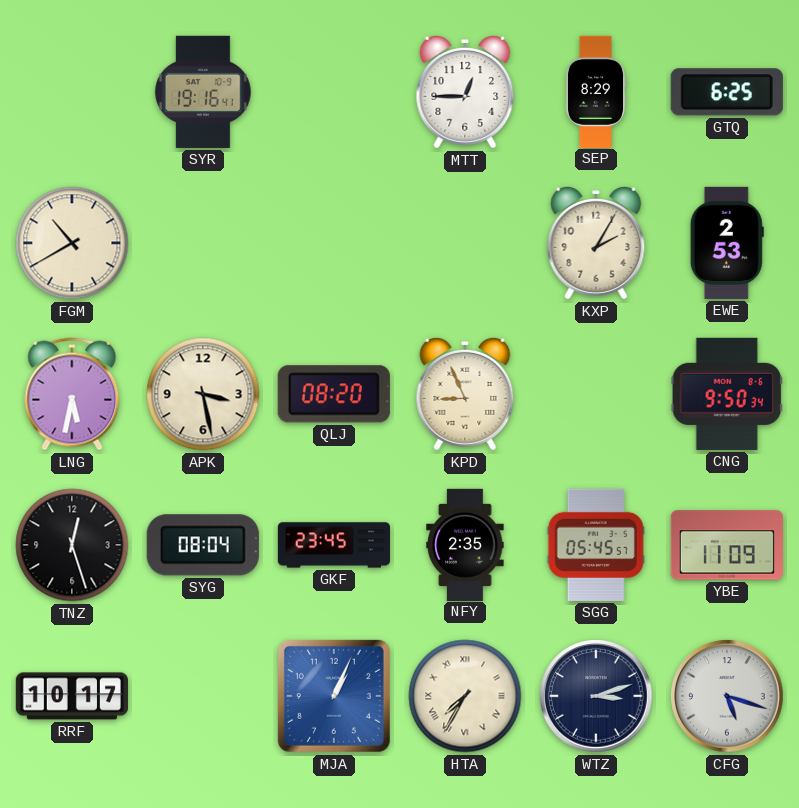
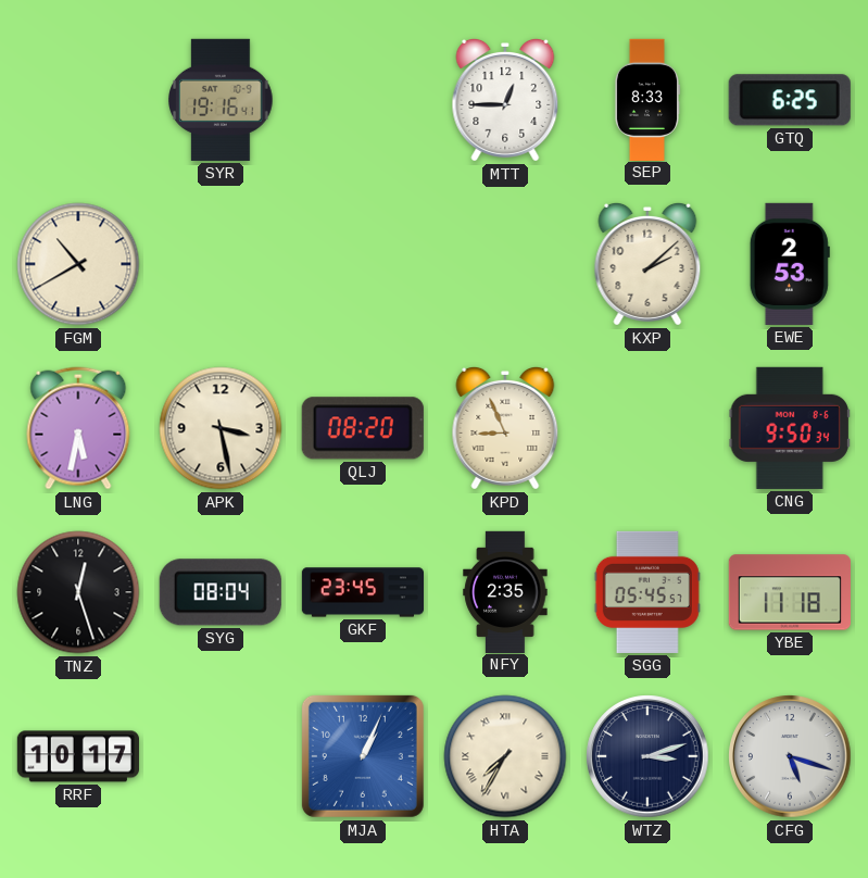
SEP: 8:29 -> 8:33
KXP: 2:05 -> 2:08
YBE: 11:09 -> 11:18
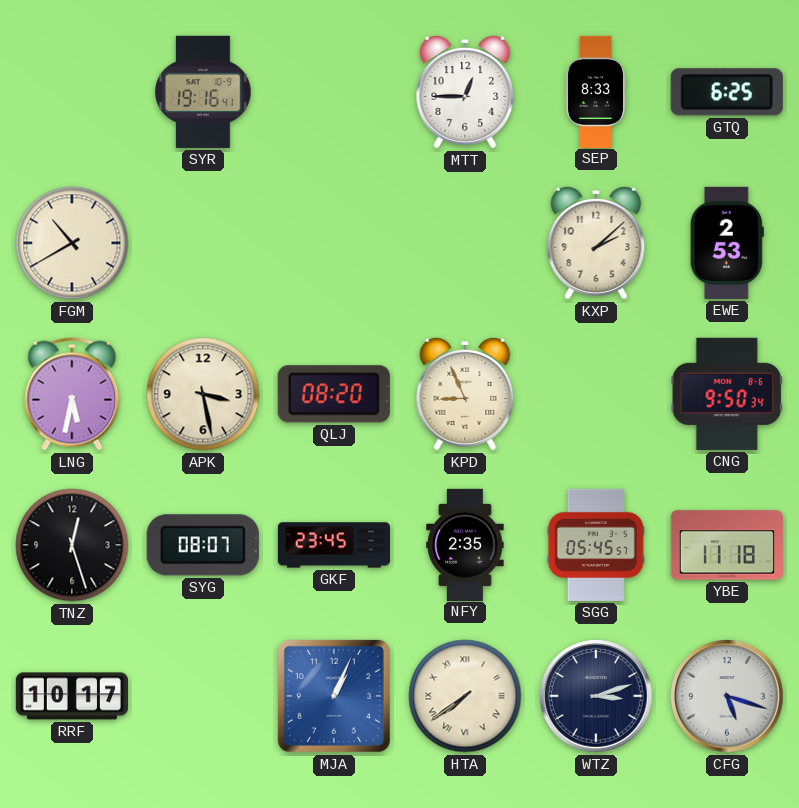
SYG: 08:04 -> 08:07
HTA: 7:35 -> 7:39
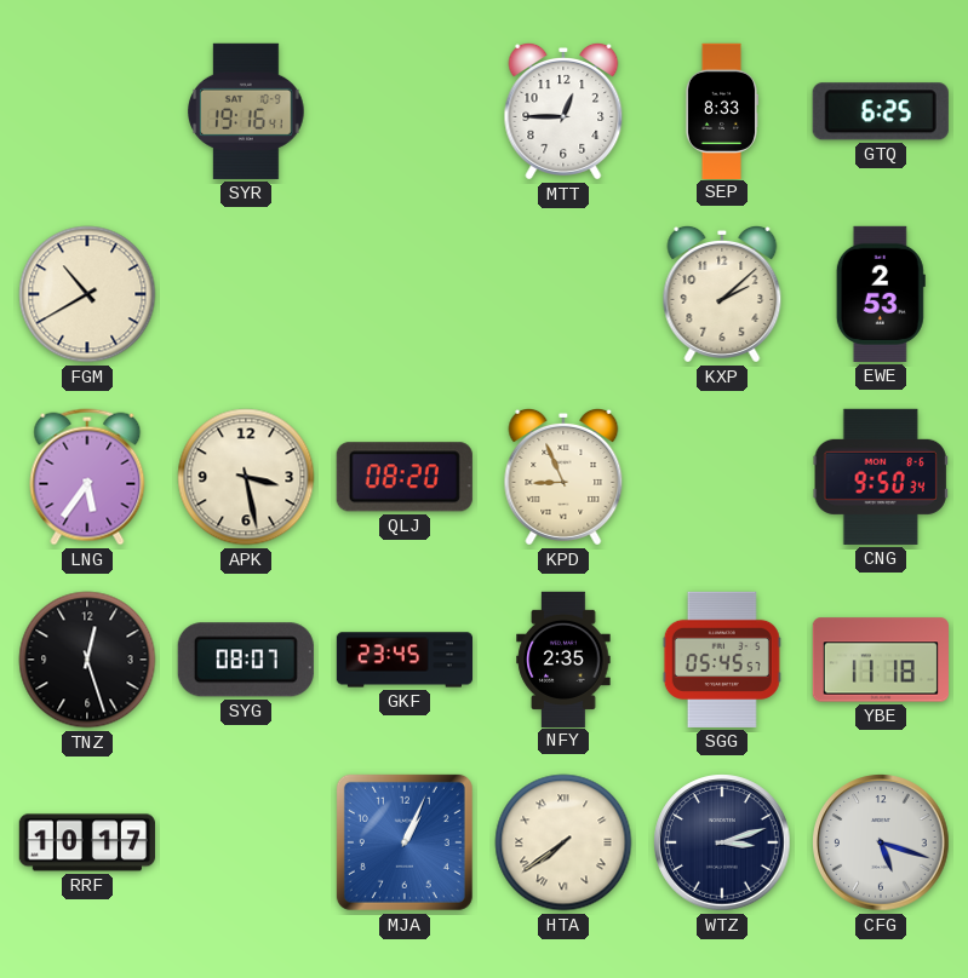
LNG: 5:32 -> 5:36
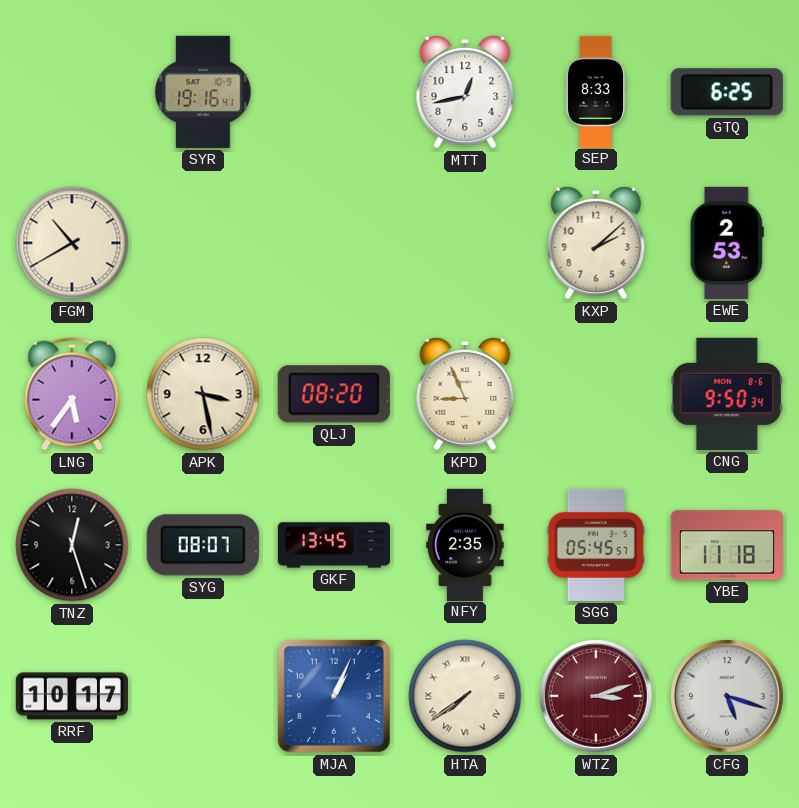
MTT: 12:45 -> 12:43
GKF: 23:45 -> 13:45
WTZ dial: navy -> burgundy
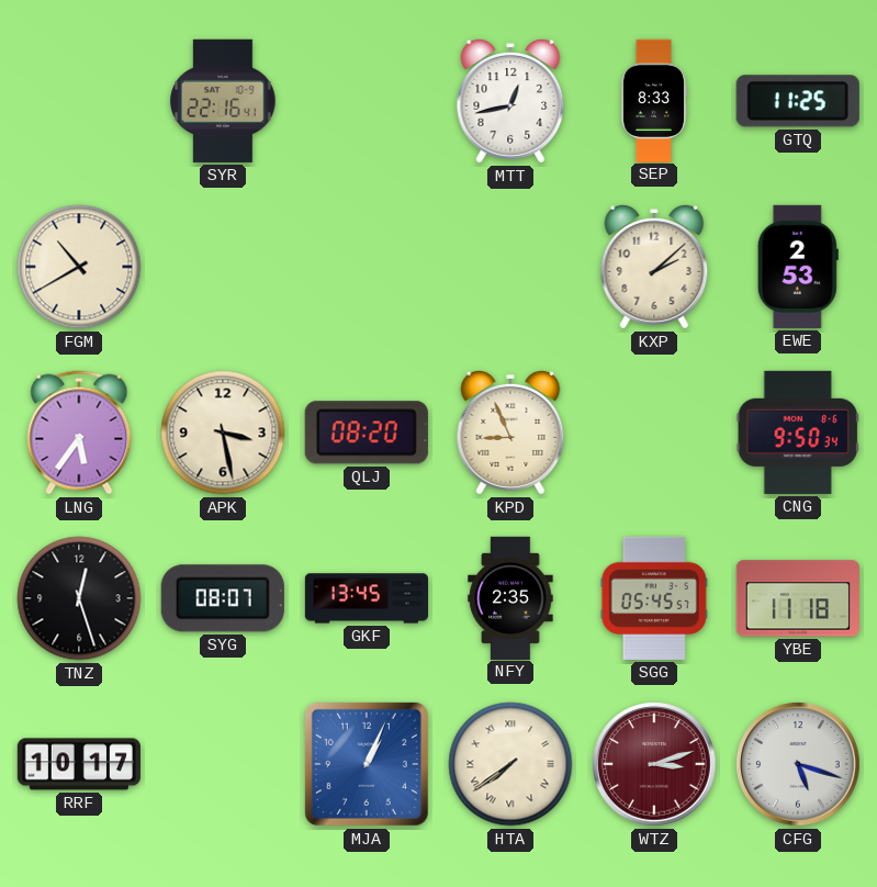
SYR: 19:16 -> 22:16
GTQ: 6:25 -> 11:25
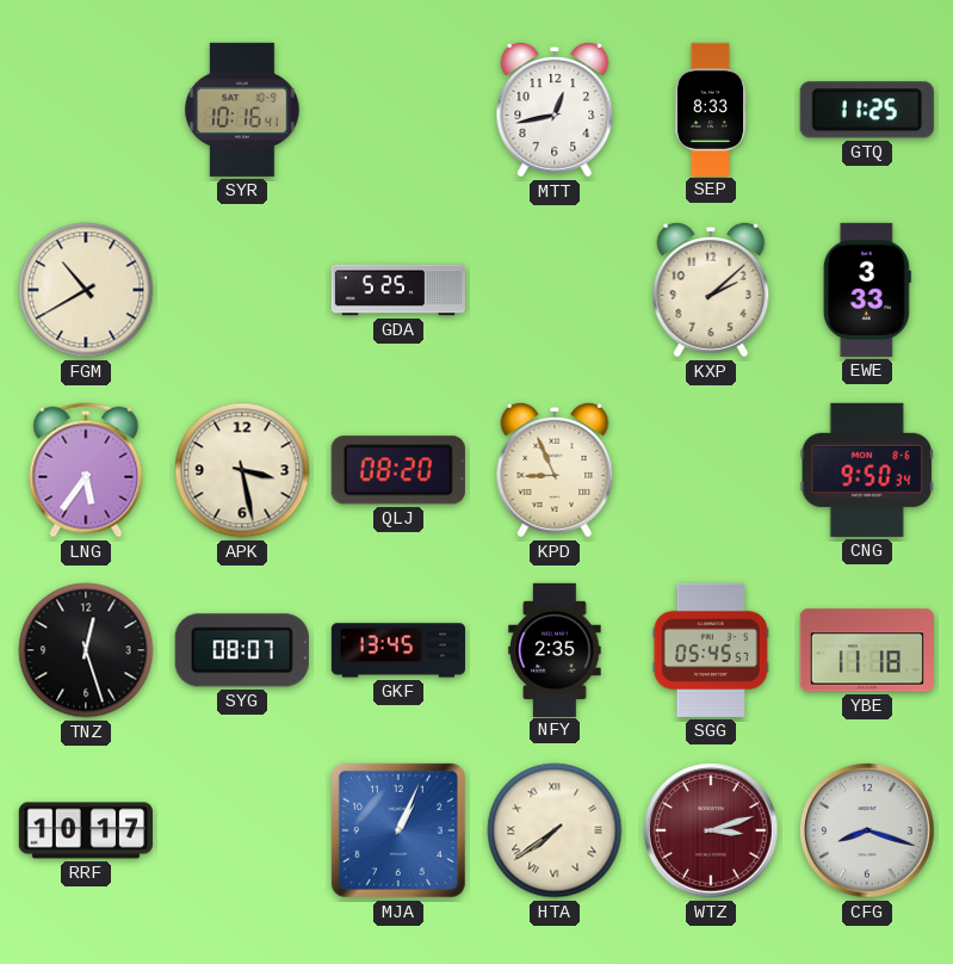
SYR: 22:16 -> 10:16
GDA: none -> 5:25
EWE: 2:53 -> 3:33
CFG: 5:18 -> 8:18
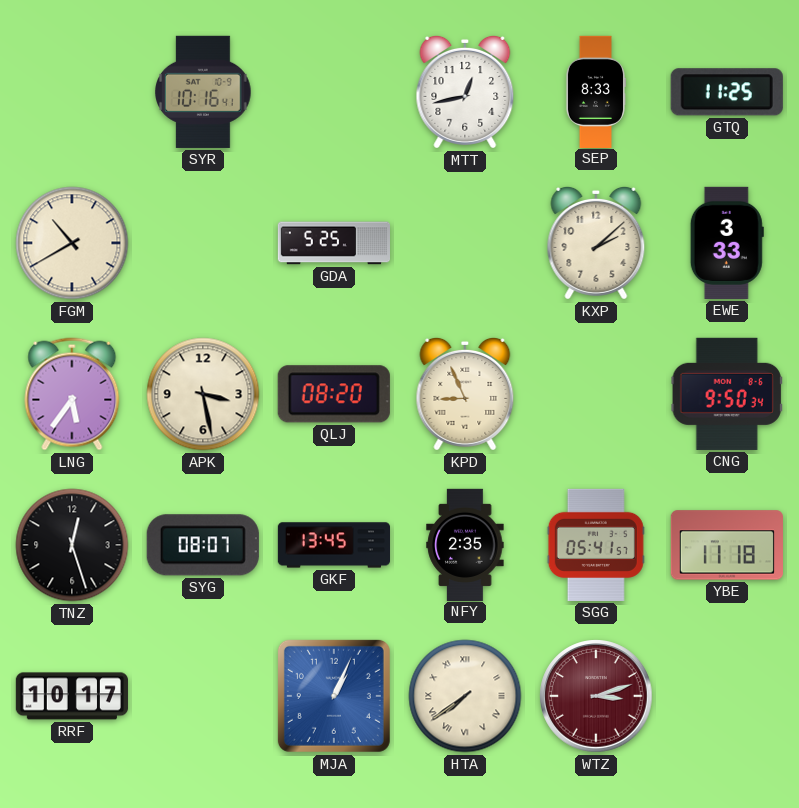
SGG: 05:45 -> 05:41
CFG: 8:18 -> none
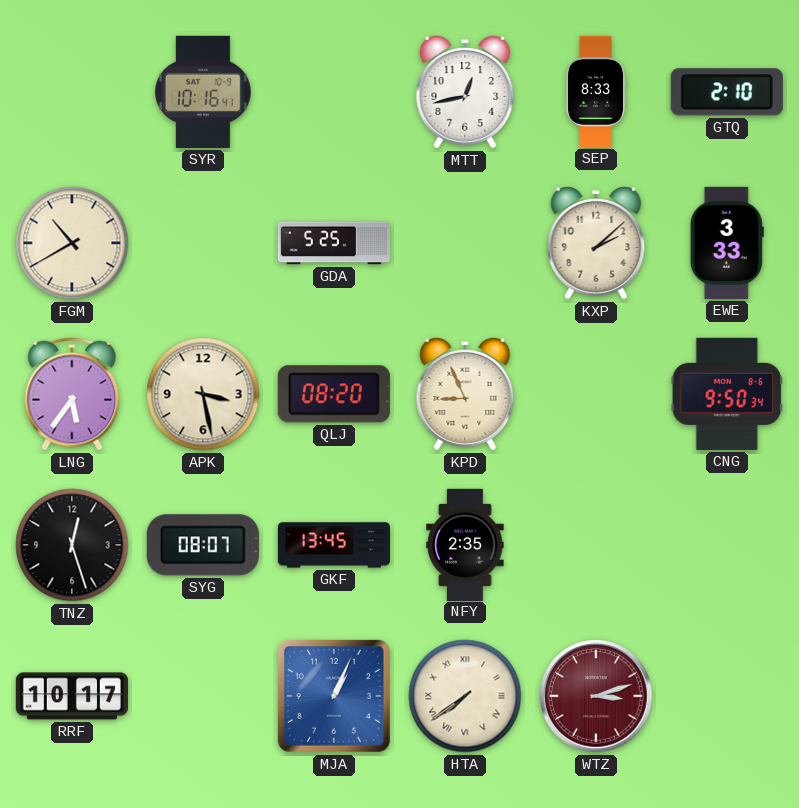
GTQ: 11:25 -> 2:10
SGG: 05:41 -> none
YBE: 11:18 -> none
